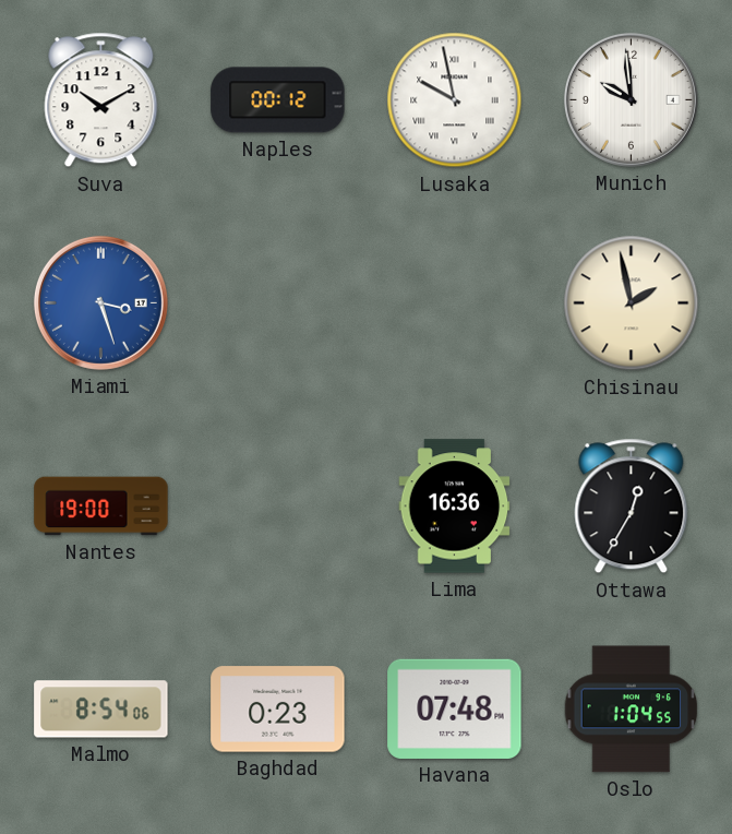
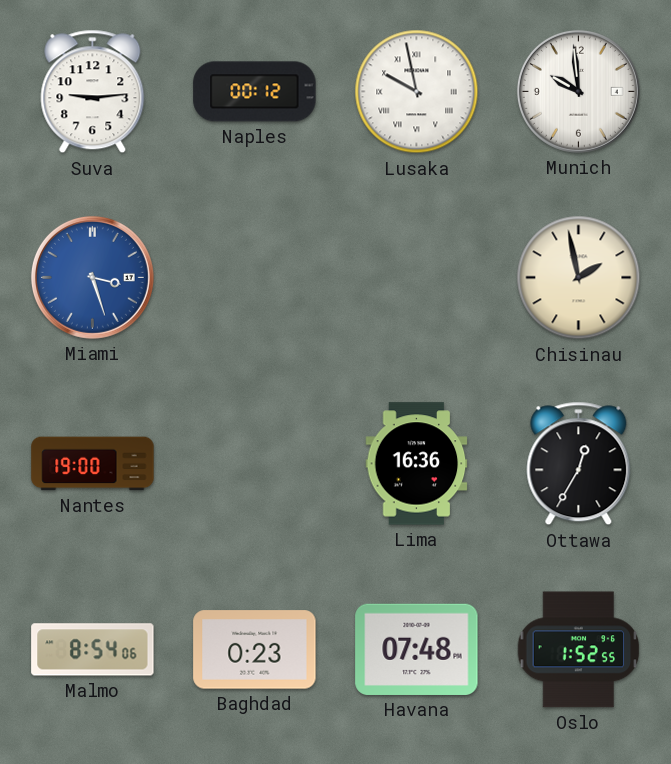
Suva: 10:10 -> 9:14
Oslo: 1:04 -> 1:52
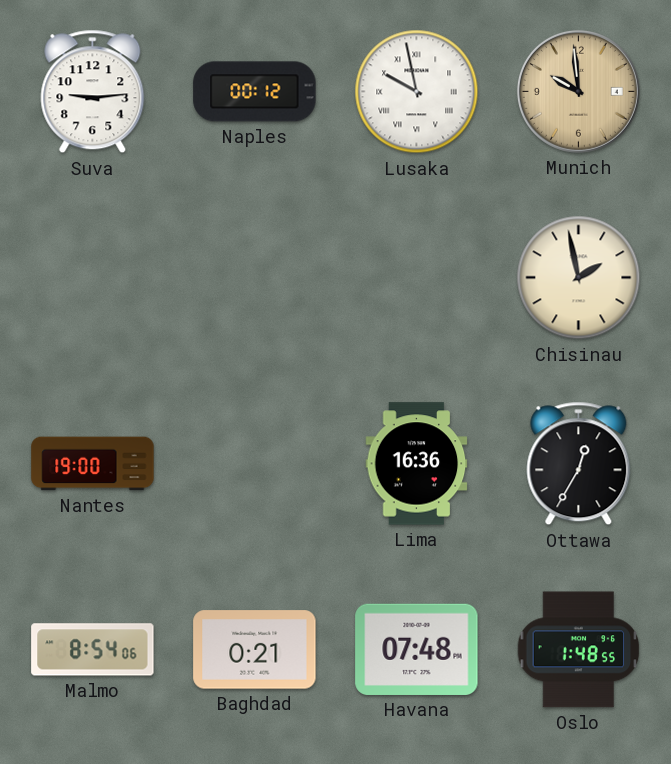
Munich dial: white -> champagne
Miami: 3:27 -> none
Baghdad: 0:23 -> 0:21
Oslo: 1:52 -> 1:48
